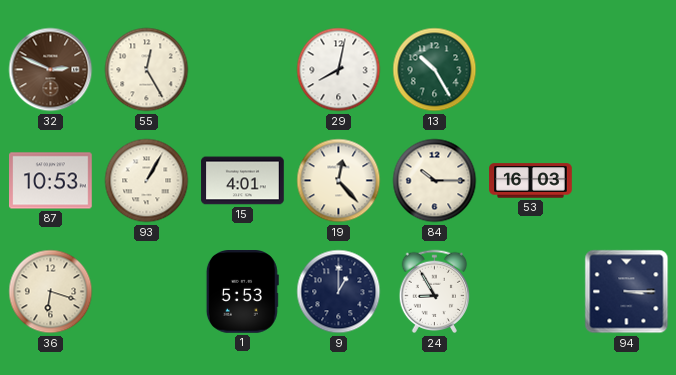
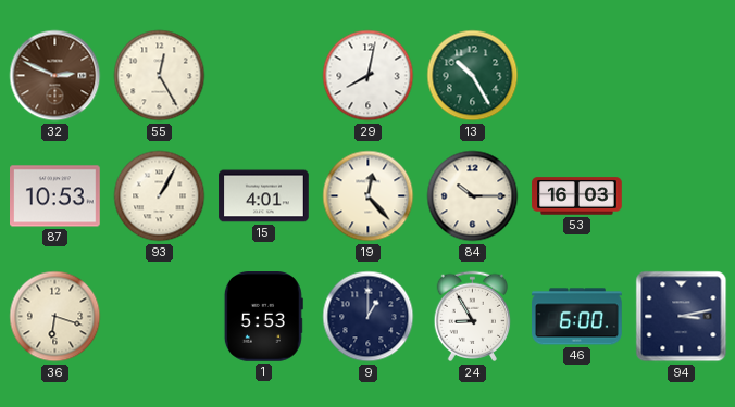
46: none -> 6:00
94: 3:15 -> 3:13
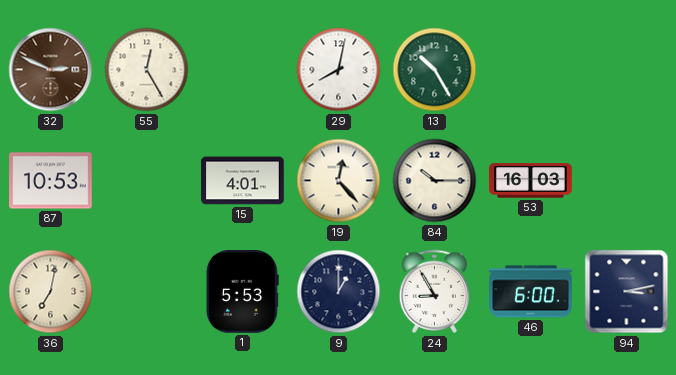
93: 1:05 -> none
36: 6:18 -> 7:02
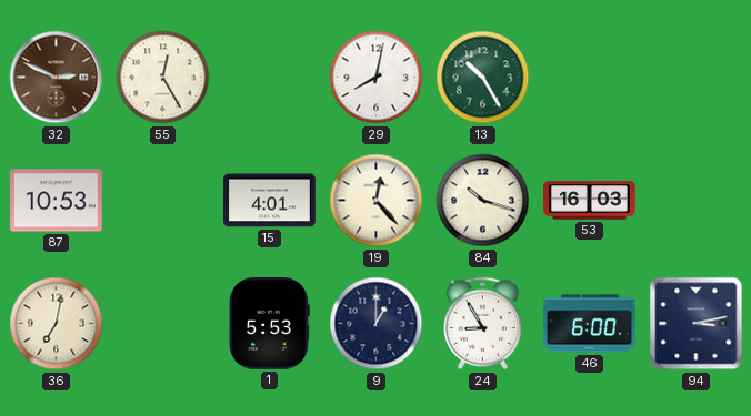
84: 10:15 -> 10:18
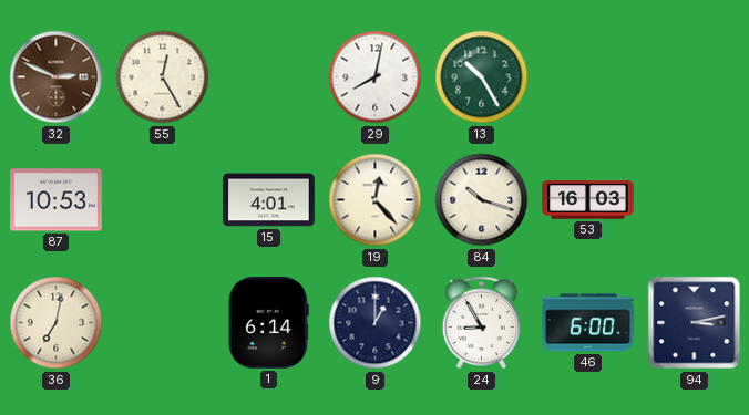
1: 5:53 -> 6:14
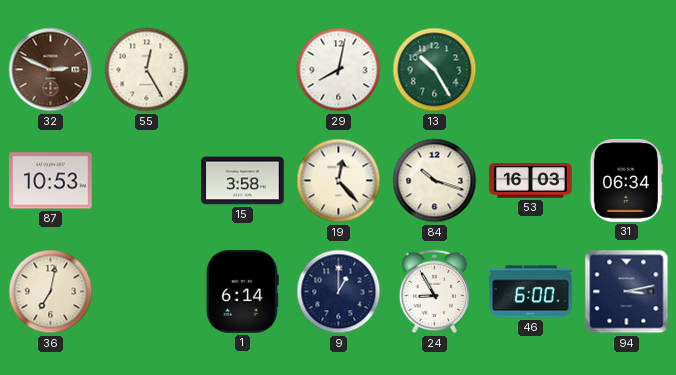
15: 4:01 -> 3:58
31: none -> 06:34
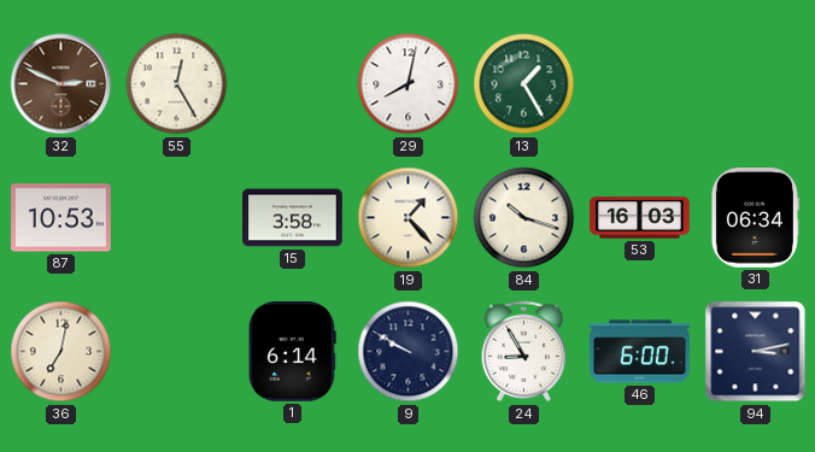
13: 10:25 -> 1:25
19: 12:23 -> 1:23
9: 1:00 -> 9:50
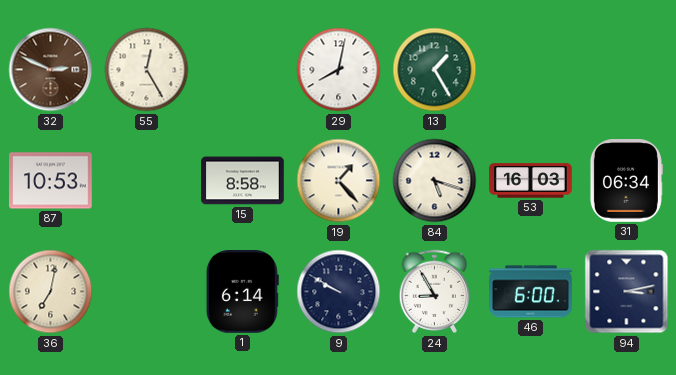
15: 3:58 -> 8:58
84: 10:18 -> 5:18
